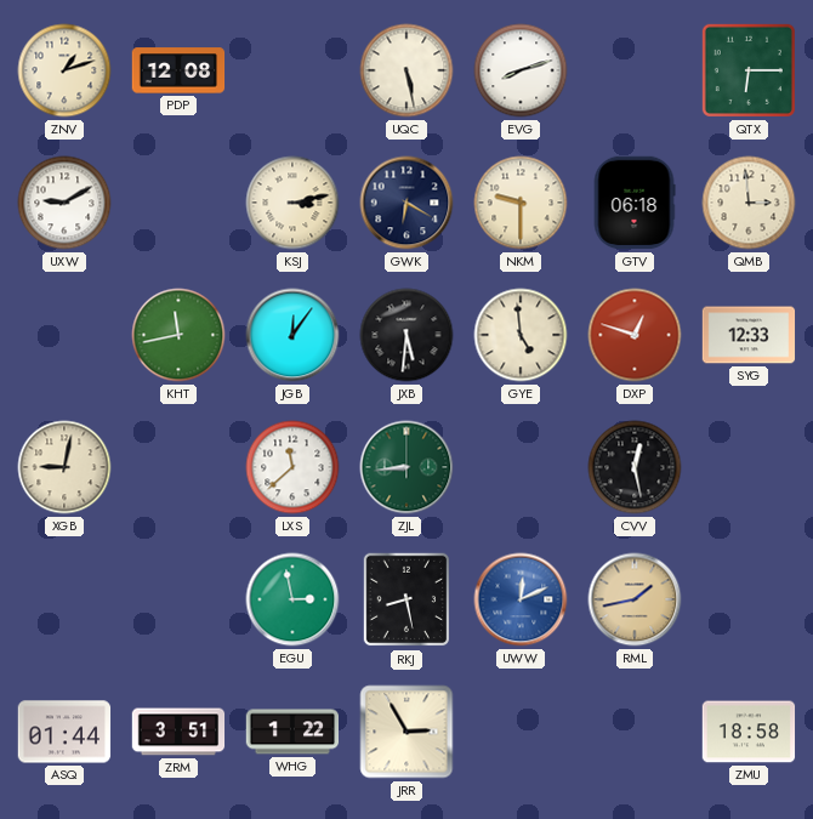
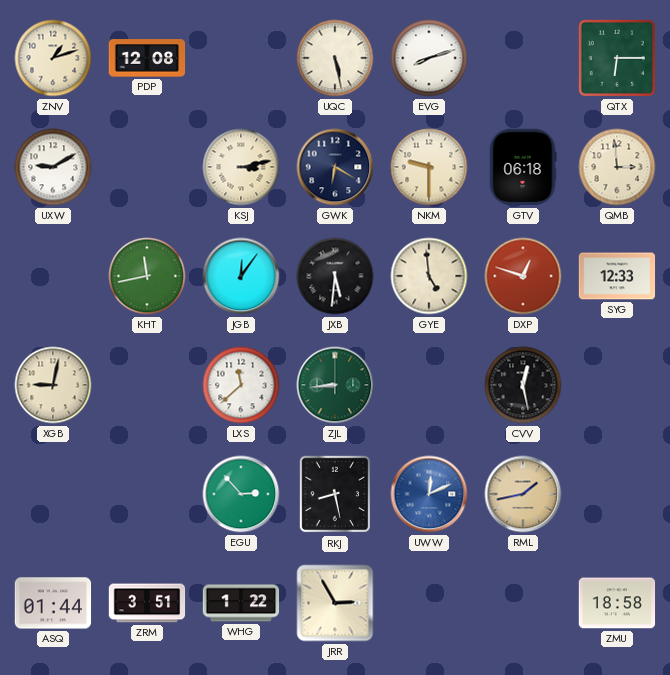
EGU: 2:58 -> 2:53
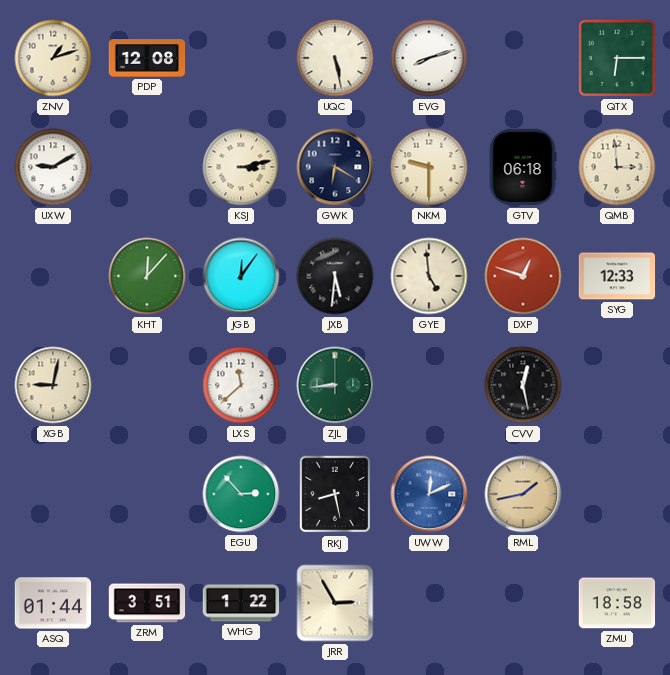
KHT: 11:43 -> 12:07
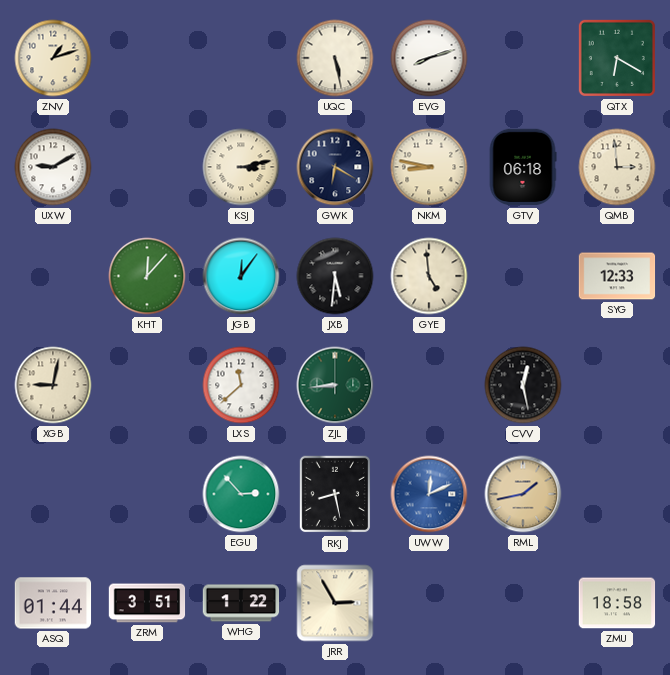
PDP: 12:08 -> none
QTX: 6:15 -> 6:20
NKM: 9:30 -> 8:47
DXP: 12:48 -> none
